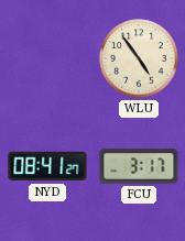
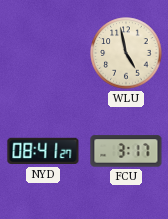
WLU: 4:54 -> 4:58
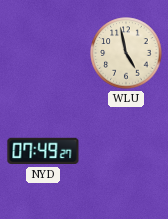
NYD: 08:41 -> 07:49
FCU: 3:17 -> none
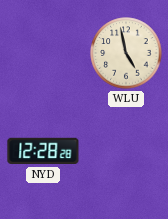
NYD: 07:49 -> 12:28
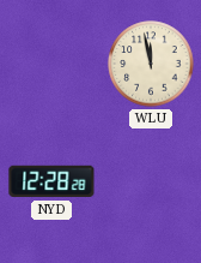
WLU: 4:58 -> 11:58
